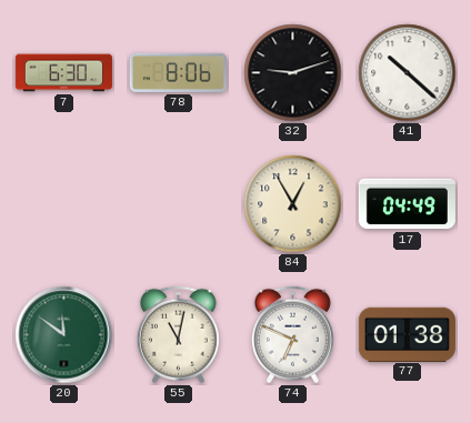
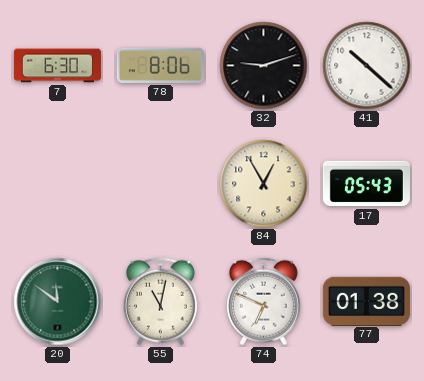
17: 04:49 -> 05:43
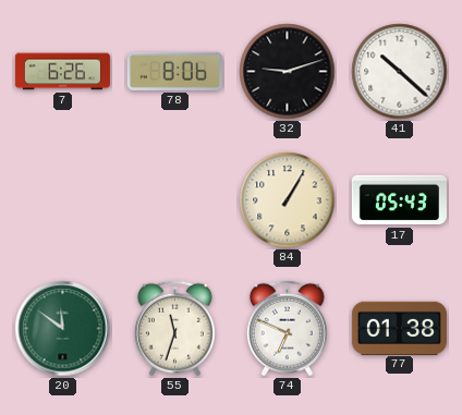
7: 6:30 -> 6:26
84: 12:55 -> 1:05
55: 11:02 -> 11:33
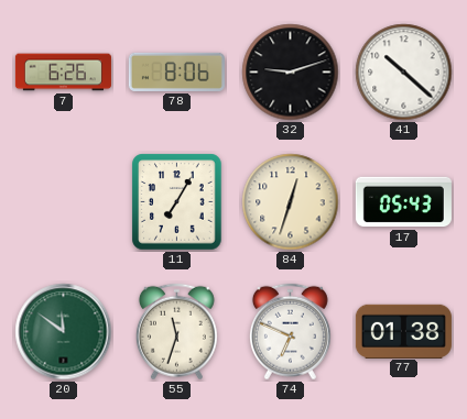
11: none -> 7:05
84: 1:05 -> 12:33
